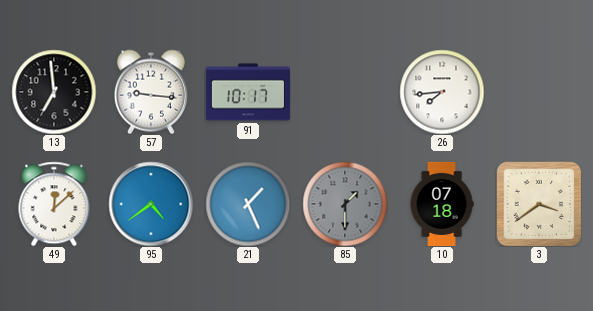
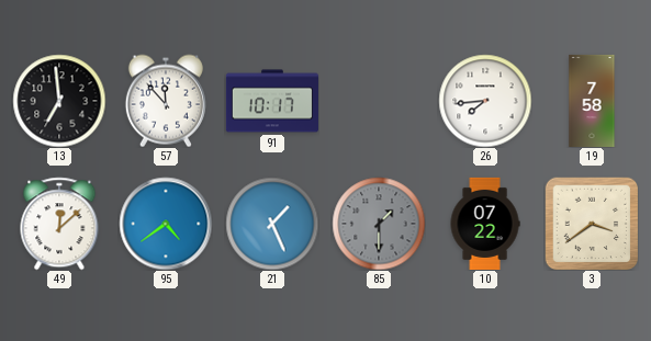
57: 9:16 -> 11:53
19: none -> 7:58
10: 07:18 -> 07:22
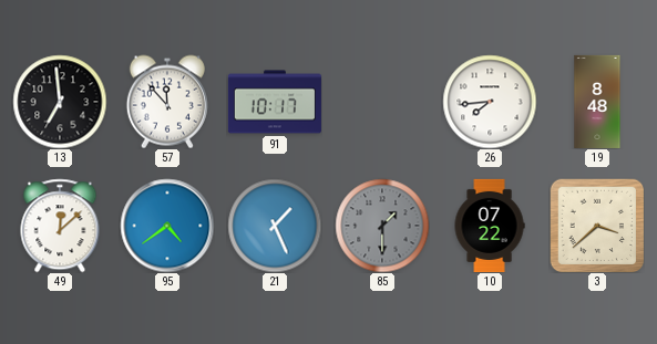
19: 7:58 -> 8:48
3: 3:39 -> 3:38
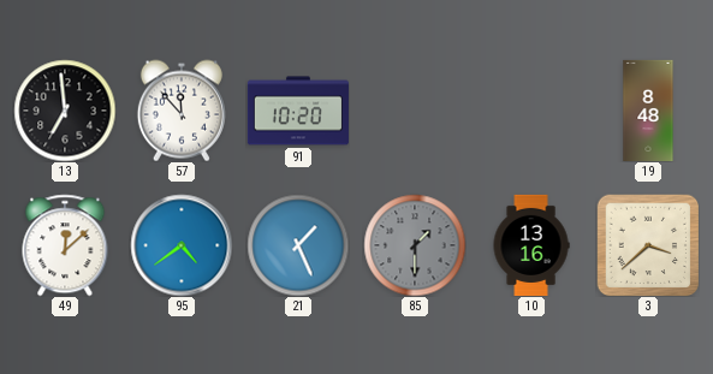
91: 10:17 -> 10:20
26: 7:44 -> none
10: 07:22 -> 13:16
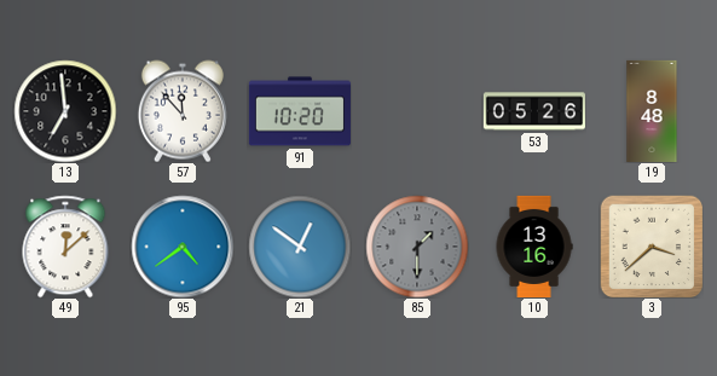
53: none -> 05:26
21: 1:26 -> 12:51
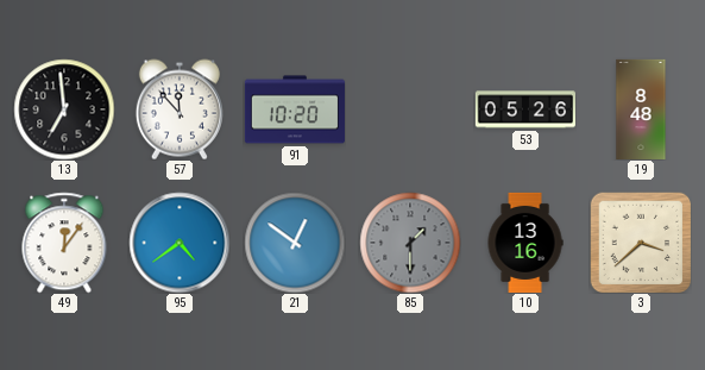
49: 12:08 -> 12:06
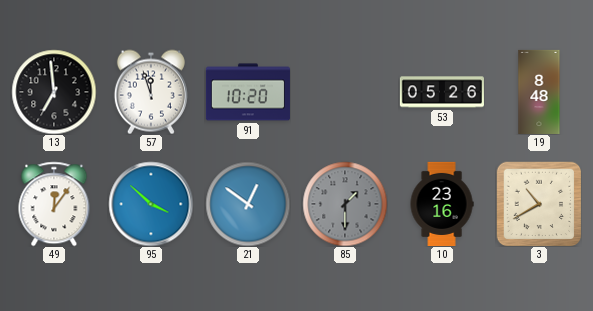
57: 11:53 -> 11:57
95: 4:39 -> 3:52
10: 13:16 -> 23:16
3: 3:38 -> 10:40
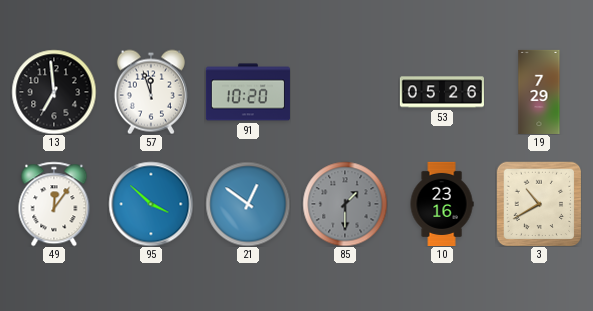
19: 8:48 -> 7:29
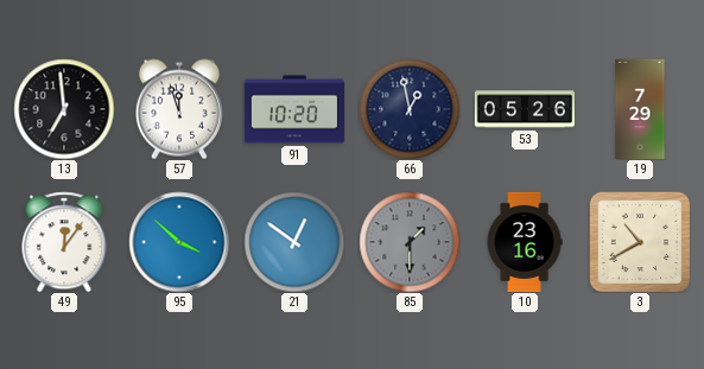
66: none -> 12:58
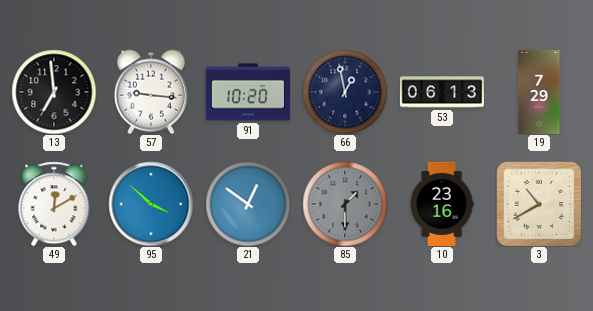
57: 11:57 -> 9:16
53: 05:26 -> 06:13
49: 12:06 -> 12:10
